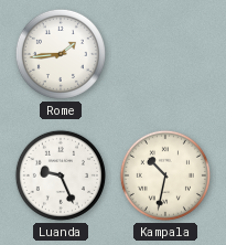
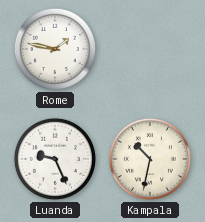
Rome: 1:44 -> 1:47
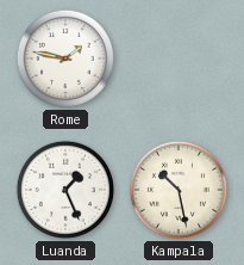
Luanda: 9:26 -> 1:26
Kampala: 10:32 -> 10:28
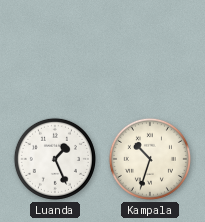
Rome: 1:47 -> none
Kampala: 10:28 -> 10:33
